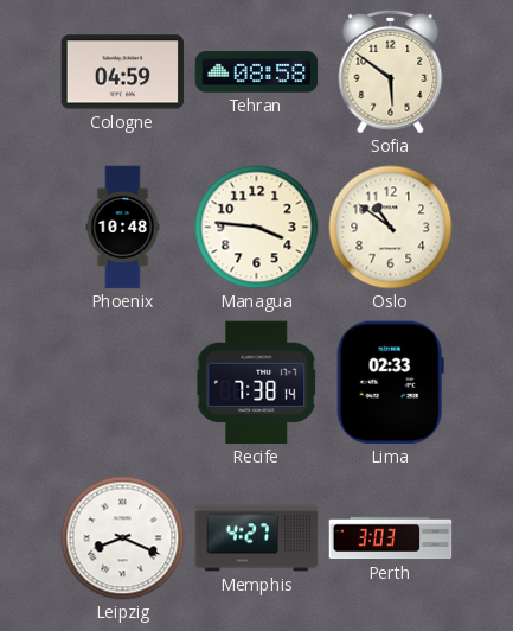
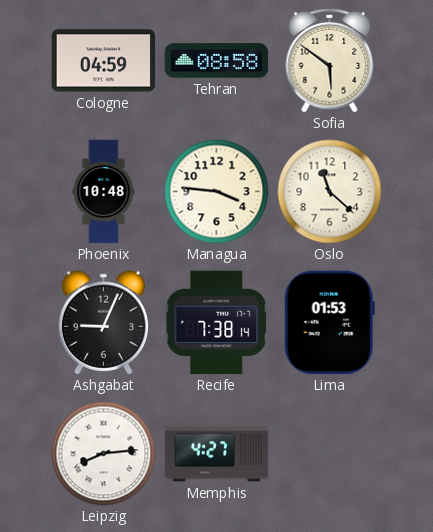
Oslo: 10:51 -> 11:22
Ashgabat: none -> 9:04
Lima: 02:33 -> 01:53
Leipzig: 8:19 -> 8:14
Perth: 3:03 -> none
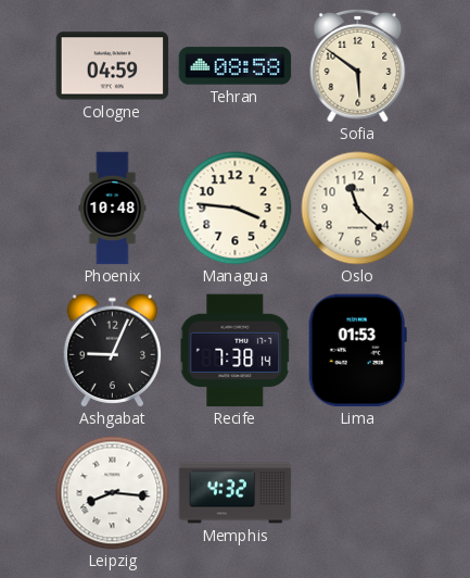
Leipzig: 8:14 -> 8:16
Memphis: 4:27 -> 4:32
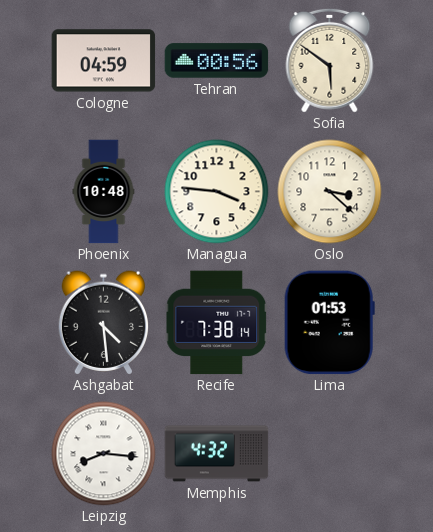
Tehran: 08:58 -> 00:56
Oslo: 11:22 -> 3:22
Ashgabat: 9:04 -> 4:29
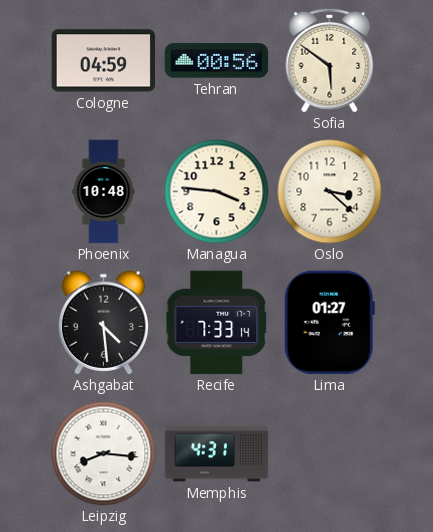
Recife: 7:38 -> 7:33
Lima: 01:53 -> 01:27
Memphis: 4:32 -> 4:31
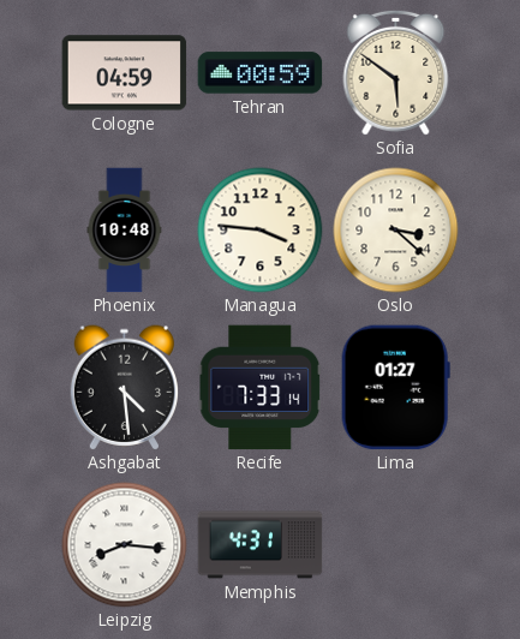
Tehran: 00:56 -> 00:59
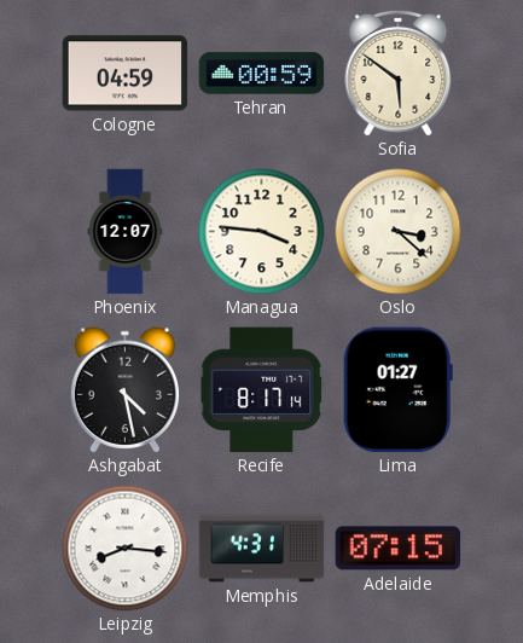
Phoenix: 10:48 -> 12:07
Ashgabat: 4:29 -> 4:28
Recife: 7:33 -> 8:17
Adelaide: none -> 07:15
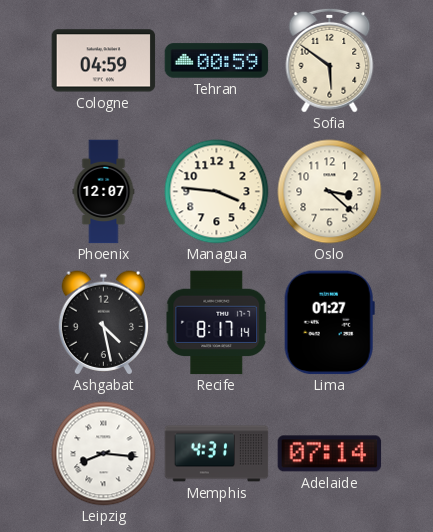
Adelaide: 07:15 -> 07:14
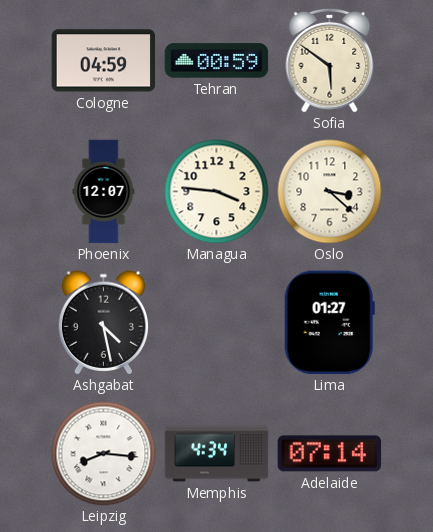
Recife: 8:17 -> none
Memphis: 4:31 -> 4:34
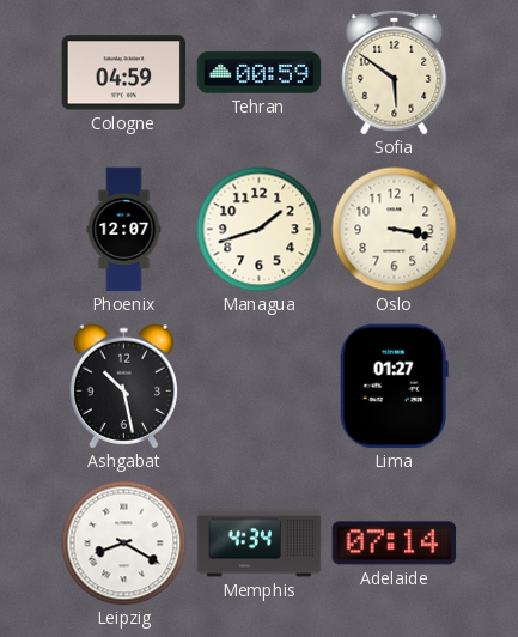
Managua: 3:46 -> 1:42
Oslo: 3:22 -> 3:17
Ashgabat: 4:28 -> 10:28
Leipzig: 8:16 -> 8:20
